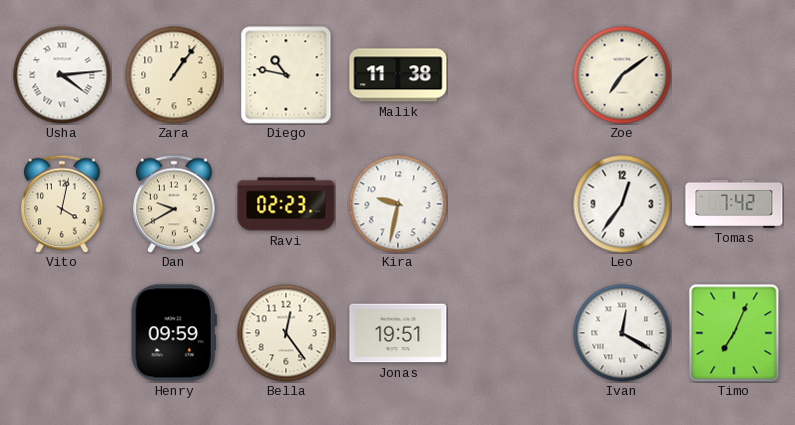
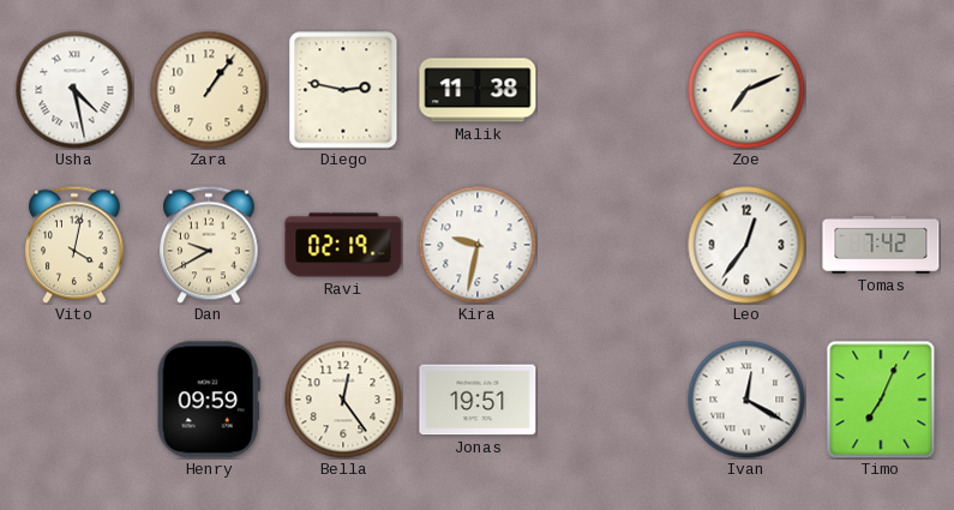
Usha: 4:14 -> 4:28
Diego: 10:47 -> 2:47
Zoe: 7:09 -> 7:11
Ravi: 02:23 -> 02:19
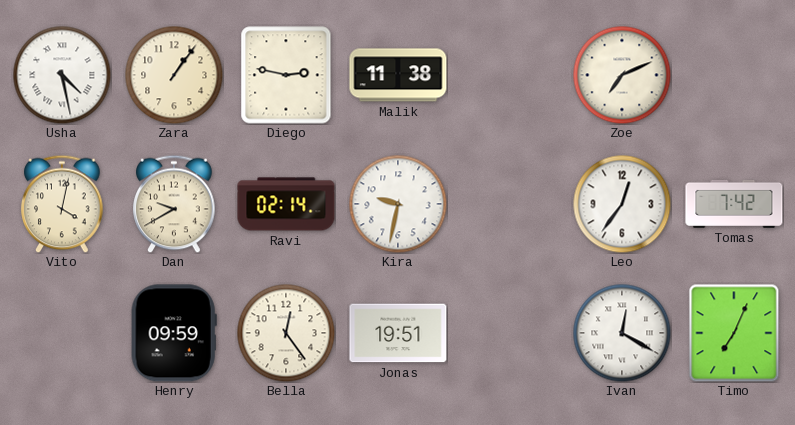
Ravi: 02:19 -> 02:14
